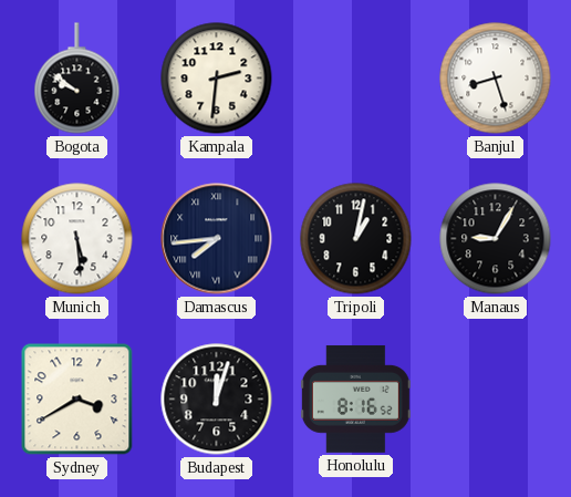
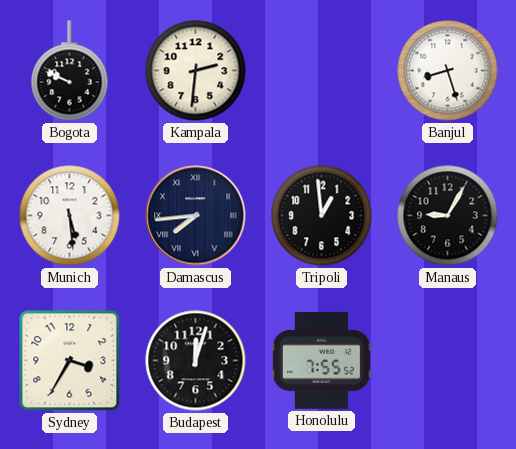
Bogota: 9:51 -> 9:49
Tripoli: 1:02 -> 12:59
Sydney: 3:40 -> 3:35
Honolulu: 8:16 -> 7:55
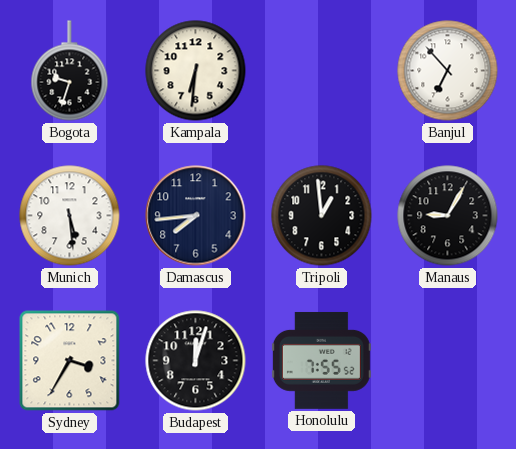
Bogota: 9:49 -> 9:33
Kampala: 2:31 -> 6:31
Banjul: 8:27 -> 6:53
Damascus numerals: Roman -> Arabic
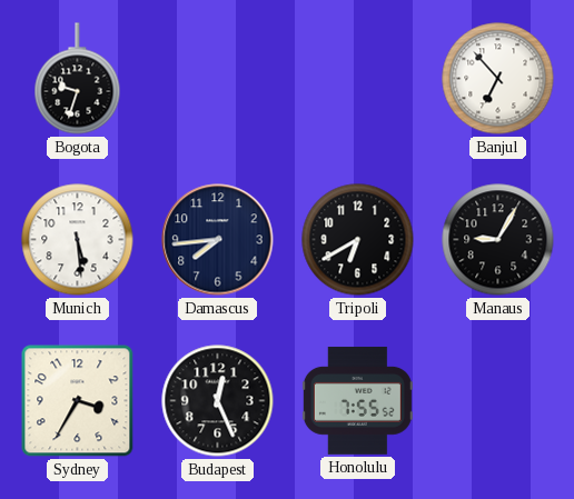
Kampala: 6:31 -> none
Tripoli: 12:59 -> 6:40
Budapest: 12:03 -> 12:26
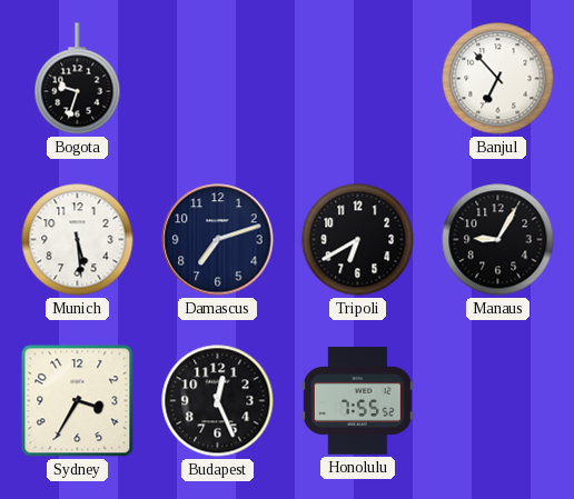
Damascus: 7:44 -> 7:12
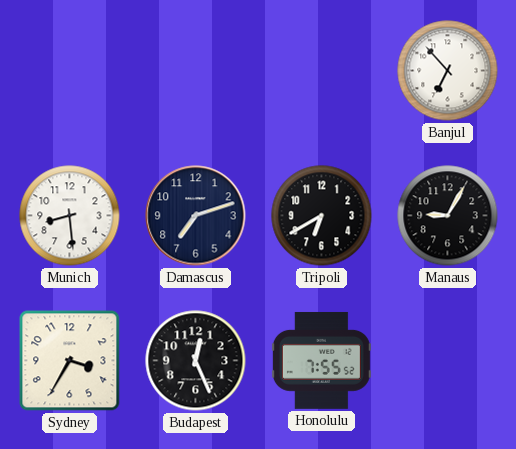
Bogota: 9:33 -> none
Munich: 5:29 -> 8:29
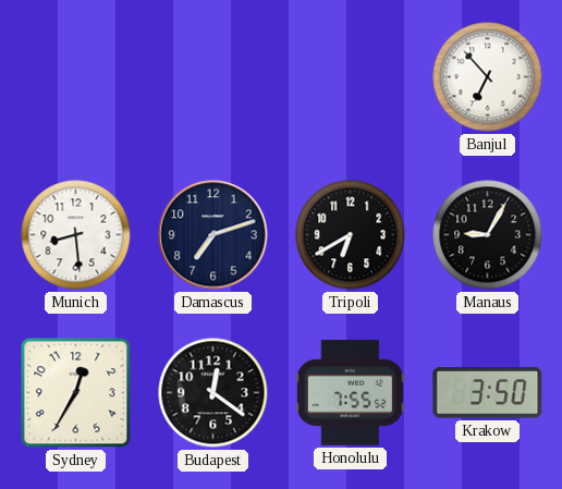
Sydney: 3:35 -> 12:35
Budapest: 12:26 -> 12:21
Krakow: none -> 3:50
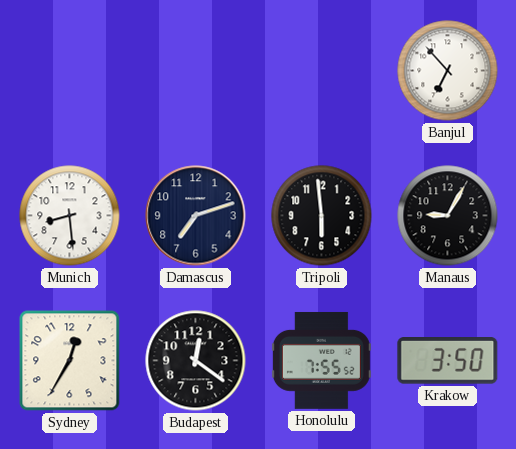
Tripoli: 6:40 -> 5:59
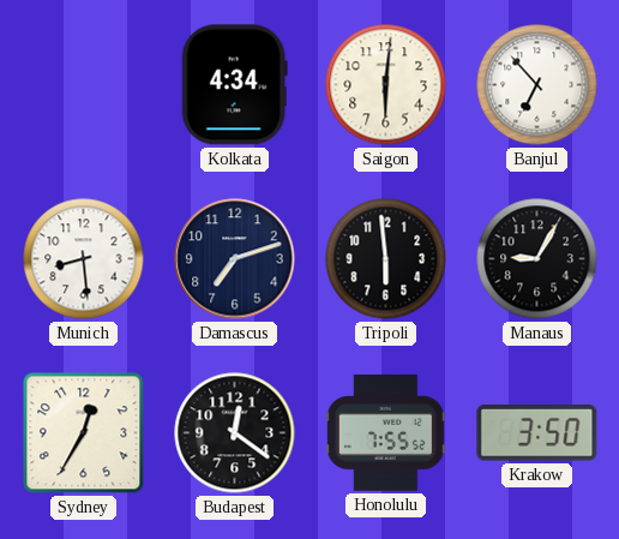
Kolkata: none -> 4:34
Saigon: none -> 6:01
